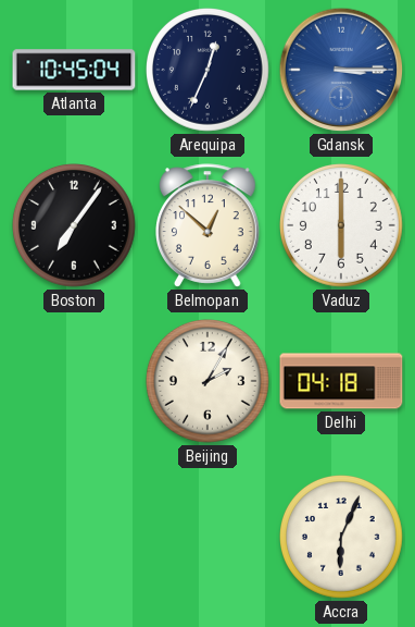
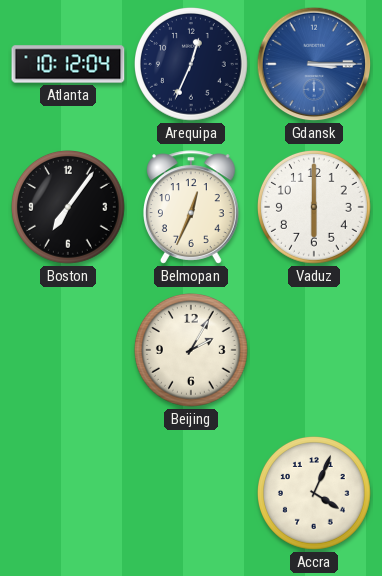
Atlanta: 10:45 -> 10:12
Belmopan: 12:52 -> 12:34
Delhi: 04:18 -> none
Accra: 6:04 -> 4:04
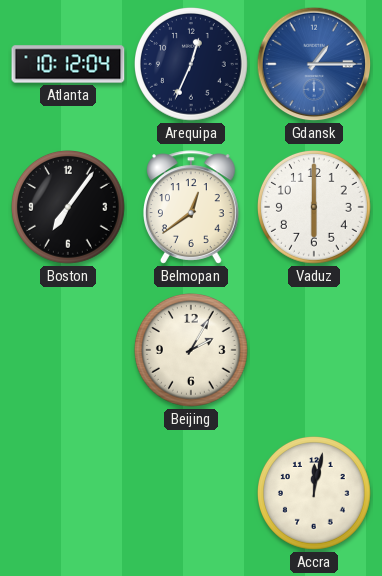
Gdansk: 3:15 -> 1:15
Belmopan: 12:34 -> 12:39
Accra: 4:04 -> 12:02
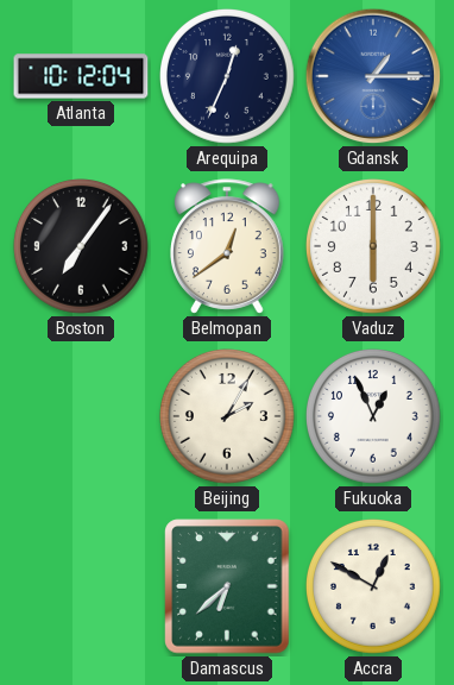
Fukuoka: none -> 12:56
Damascus: none -> 6:38
Accra: 12:02 -> 12:50
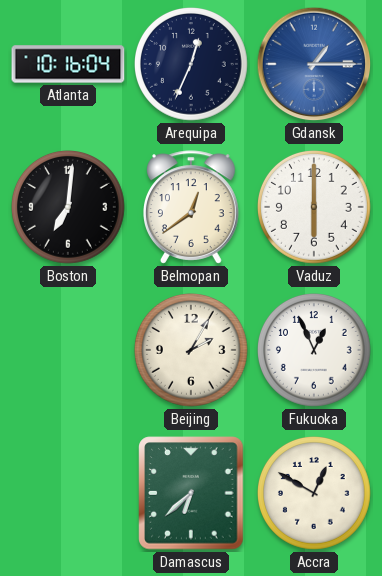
Atlanta: 10:12 -> 10:16
Boston: 7:06 -> 7:01
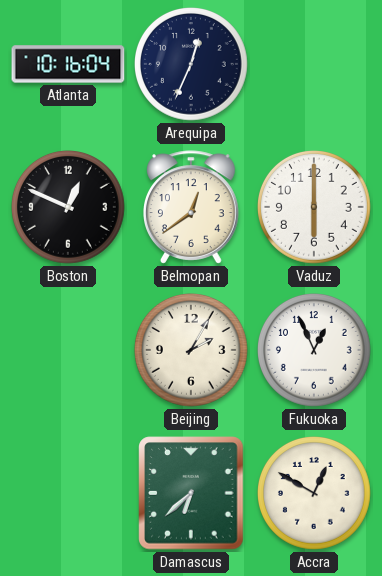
Gdansk: 1:15 -> none
Boston: 7:01 -> 12:49
